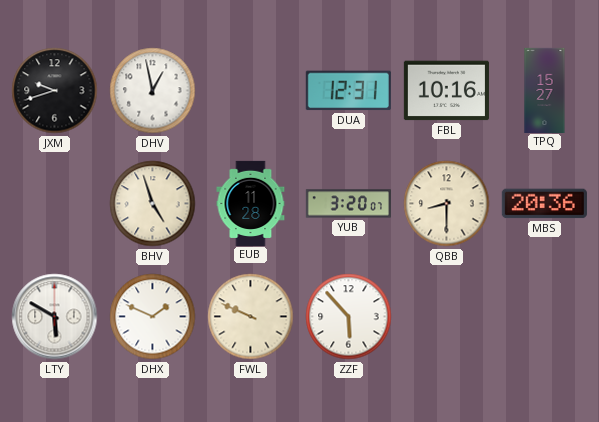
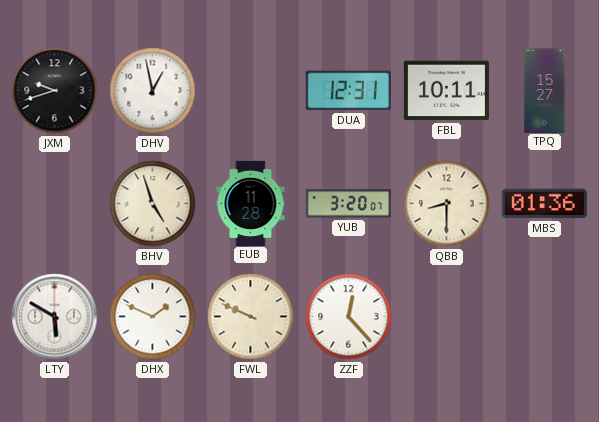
FBL: 10:16 -> 10:11
MBS: 20:36 -> 01:36
ZZF: 5:53 -> 12:23
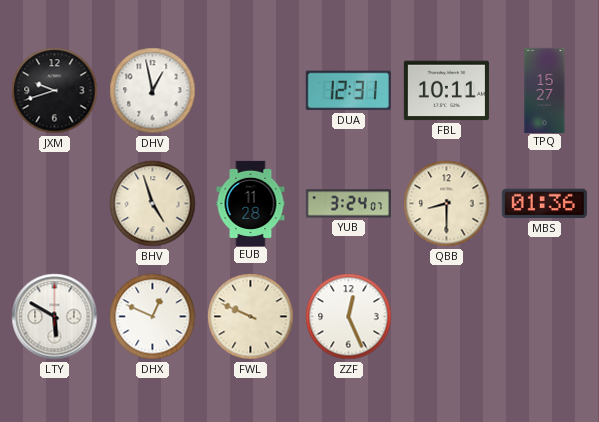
YUB: 3:20 -> 3:24
DHX: 1:49 -> 12:49
ZZF: 12:23 -> 12:26
